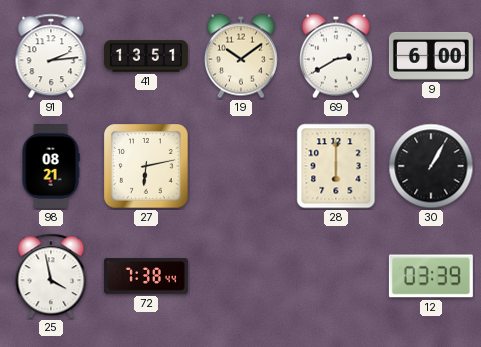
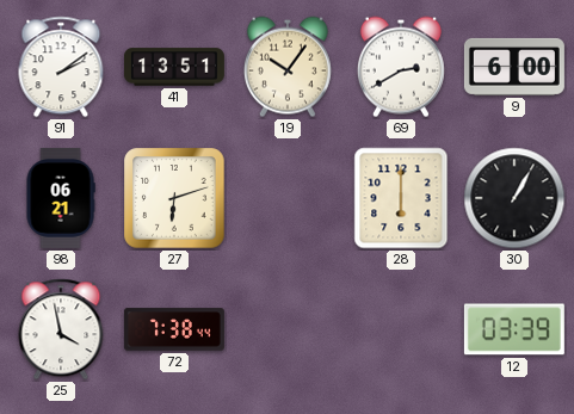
91: 2:14 -> 2:09
19: 10:09 -> 10:06
98: 08:21 -> 06:21
27: 6:13 -> 6:12
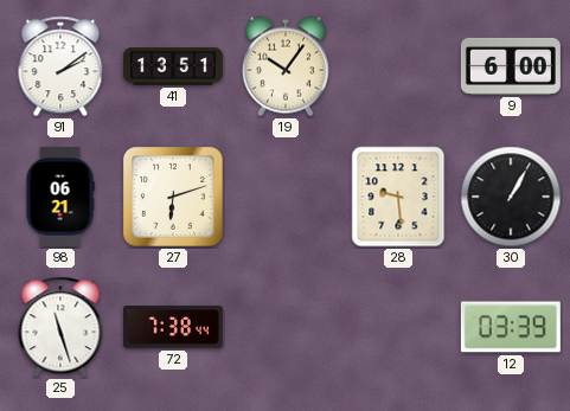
69: 2:40 -> none
28: 6:00 -> 9:29
25: 3:58 -> 11:27
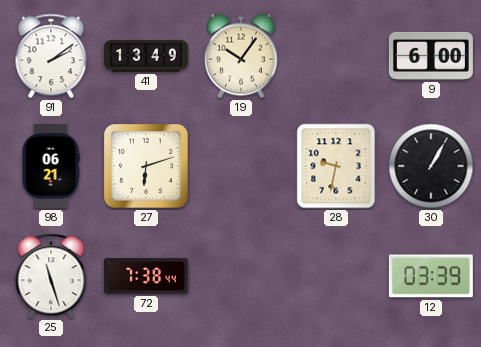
41: 13:51 -> 13:49
28: 9:29 -> 9:32
